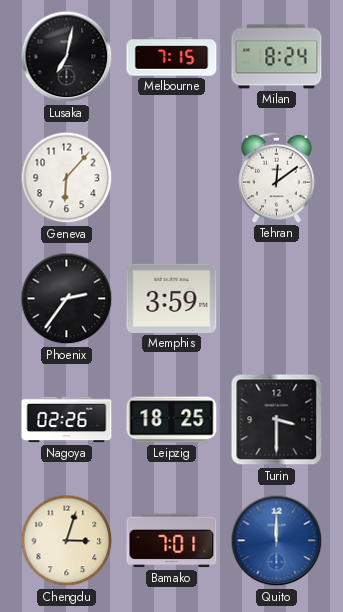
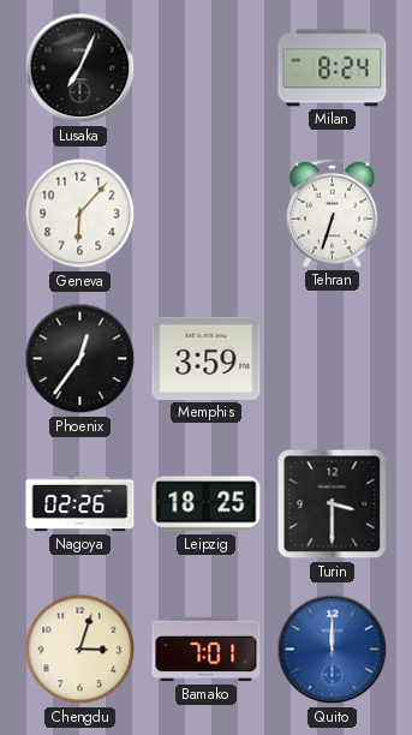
Lusaka: 7:02 -> 7:04
Melbourne: 7:15 -> none
Tehran: 12:09 -> 6:33
Phoenix: 2:36 -> 12:36
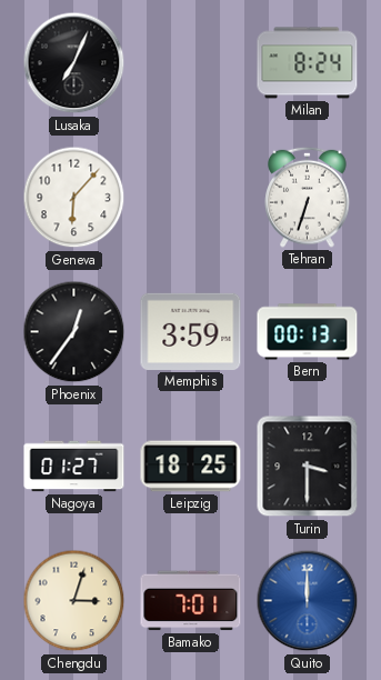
Bern: none -> 00:13
Nagoya: 02:26 -> 01:27
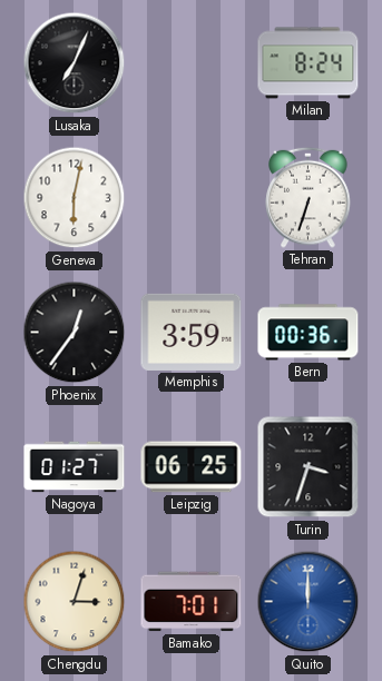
Geneva: 6:07 -> 6:02
Bern: 00:13 -> 00:36
Leipzig: 18:25 -> 06:25
Turin: 3:30 -> 3:33
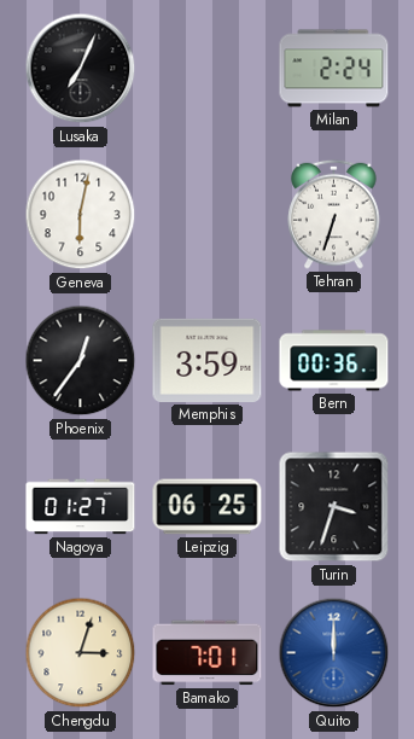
Milan: 8:24 -> 2:24
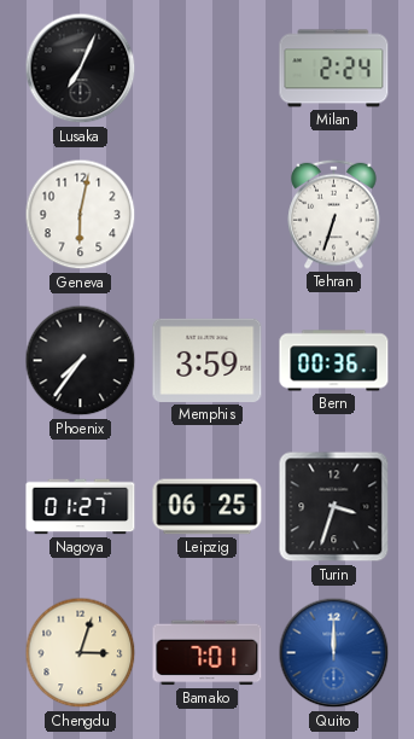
Phoenix: 12:36 -> 7:36
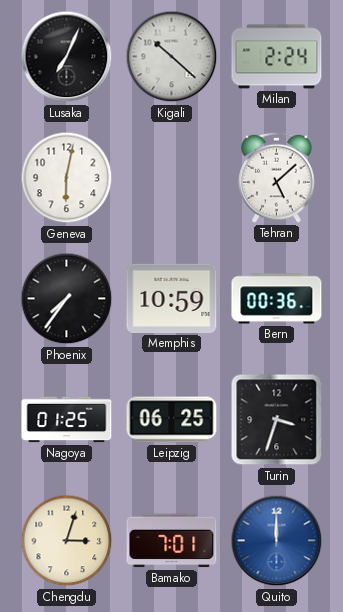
Kigali: none -> 10:22
Tehran: 6:33 -> 5:08
Memphis: 3:59 -> 10:59
Nagoya: 01:27 -> 01:25
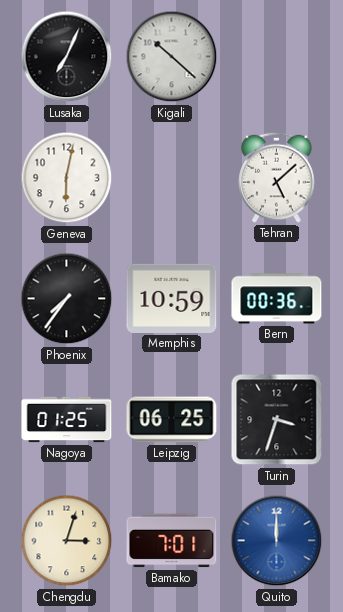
Milan: 2:24 -> none
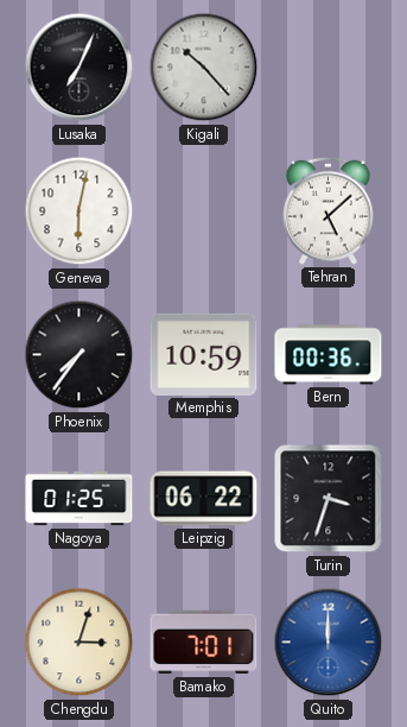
Kigali: 10:22 -> 10:23
Leipzig: 06:25 -> 06:22
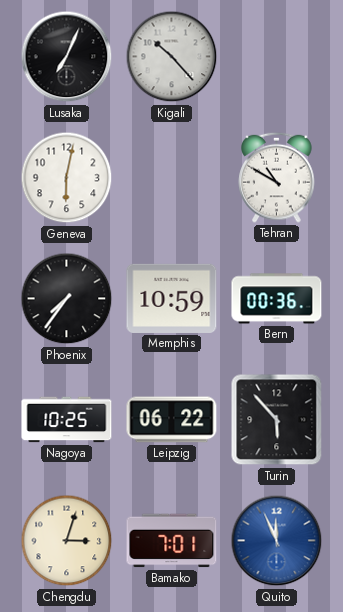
Tehran: 5:08 -> 10:50
Nagoya: 01:25 -> 10:25
Turin: 3:33 -> 5:53
Quito: 12:00 -> 11:56
